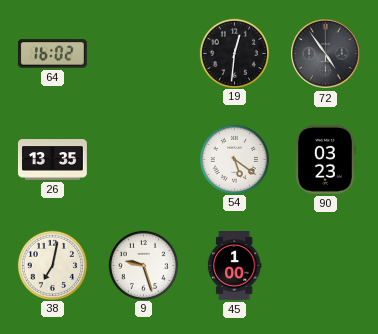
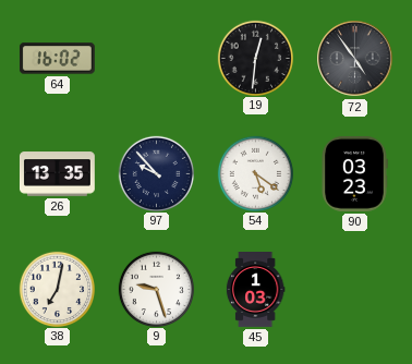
97: none -> 9:53
45: 1:00 -> 1:03
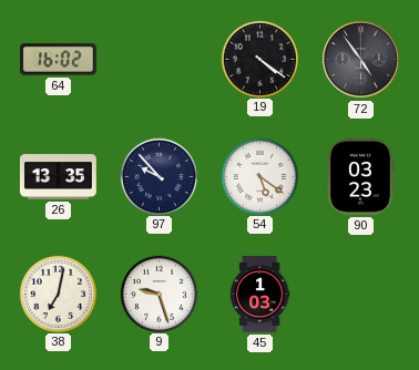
19: 12:31 -> 4:21
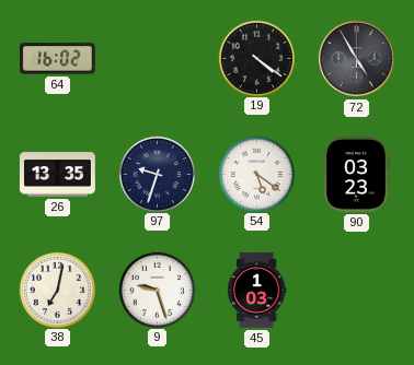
72: 4:54 -> 4:55
97: 9:53 -> 9:33
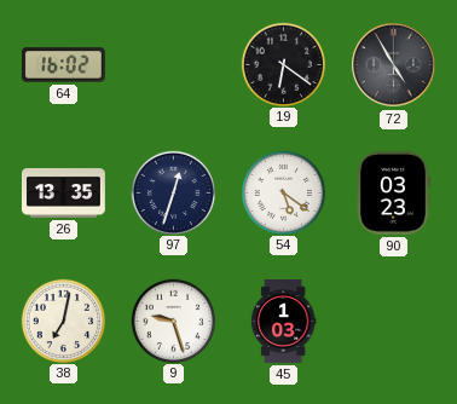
19: 4:21 -> 6:21
97: 9:33 -> 12:33
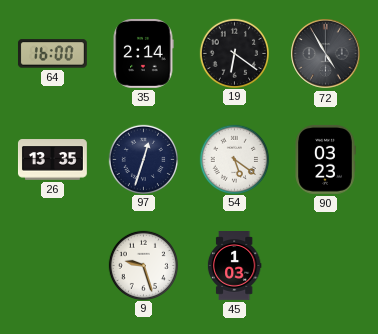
64: 16:02 -> 16:00
35: none -> 2:14
38: 7:02 -> none
